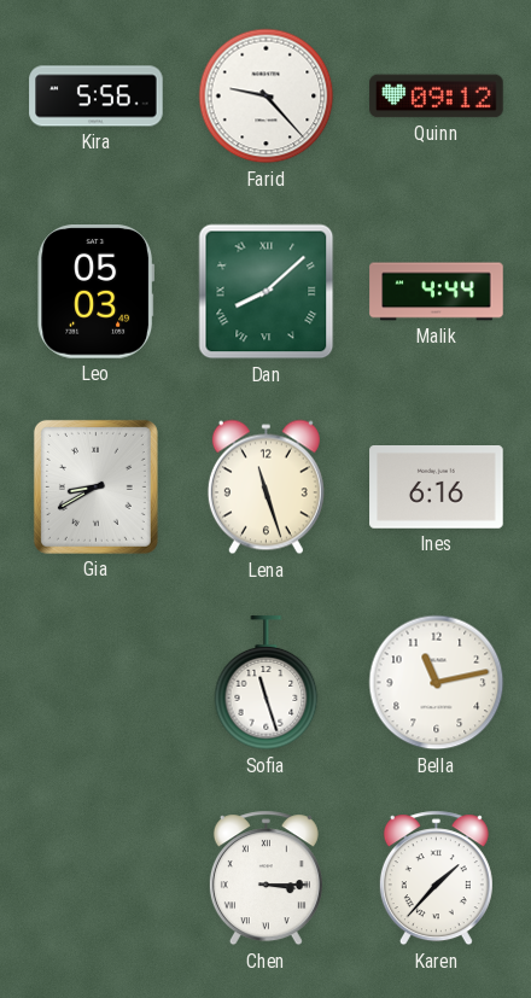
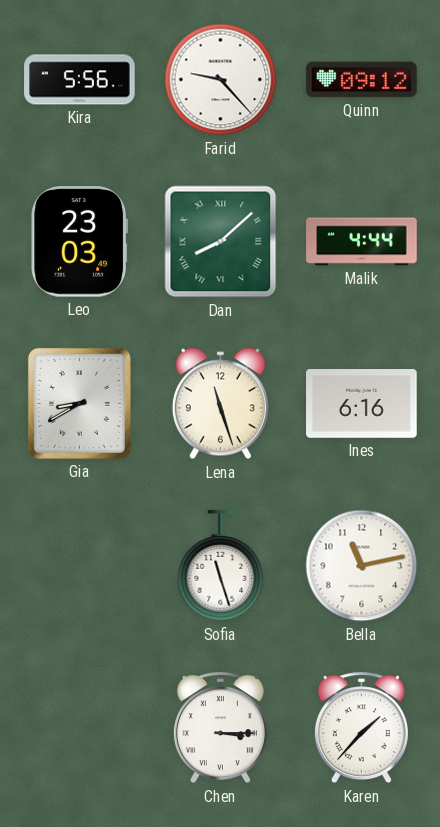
Leo: 05:03 -> 23:03
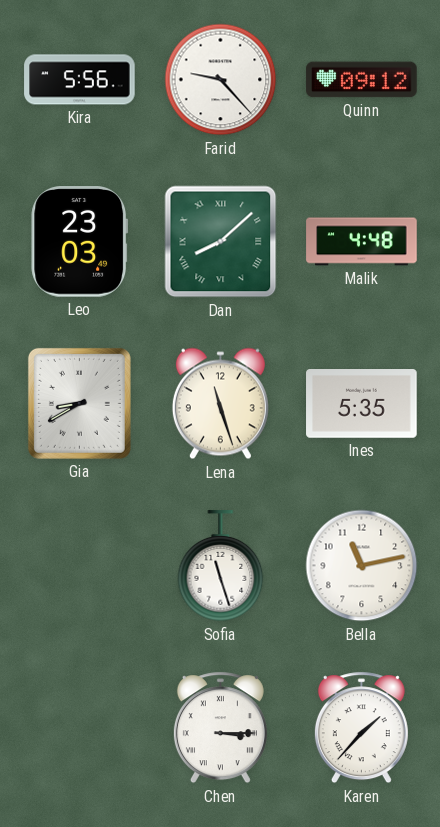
Malik: 4:44 -> 4:48
Ines: 6:16 -> 5:35
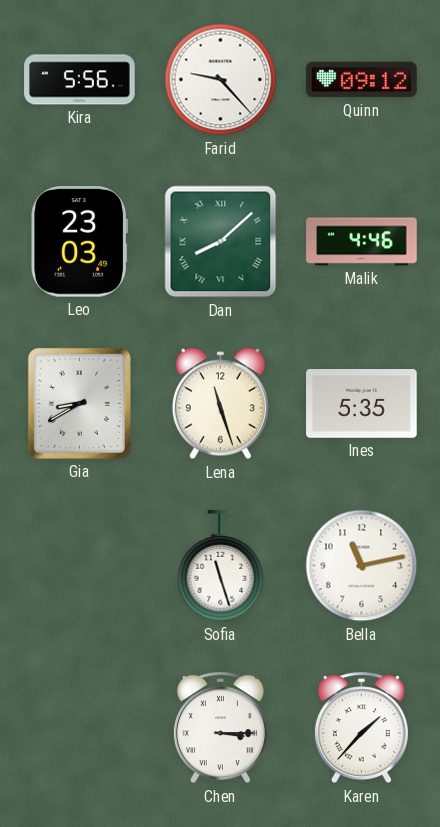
Malik: 4:48 -> 4:46
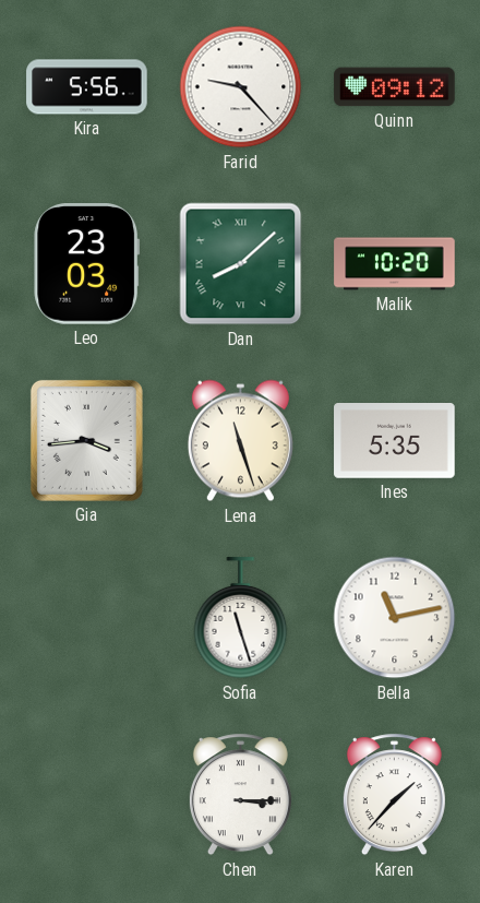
Malik: 4:46 -> 10:20
Gia: 8:40 -> 3:44
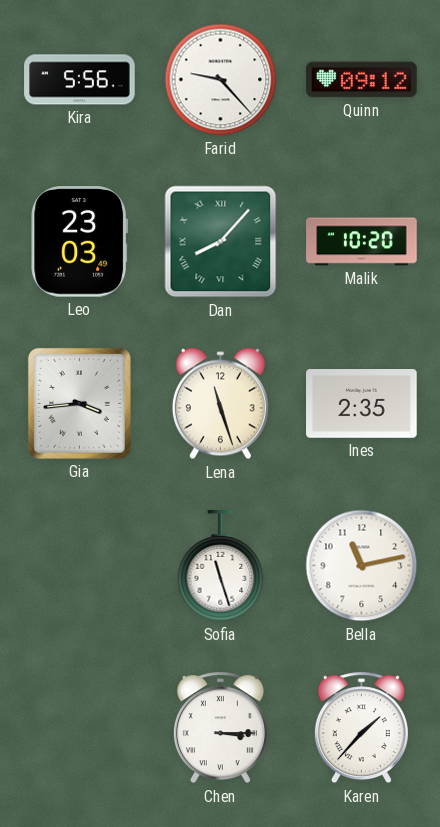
Dan: 8:08 -> 8:07
Ines: 5:35 -> 2:35
